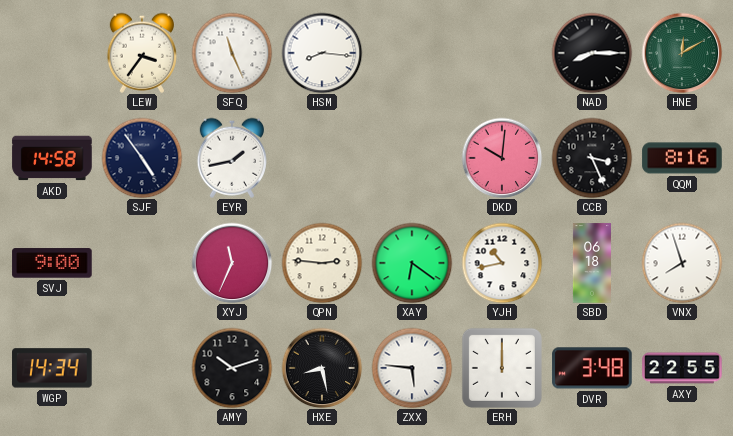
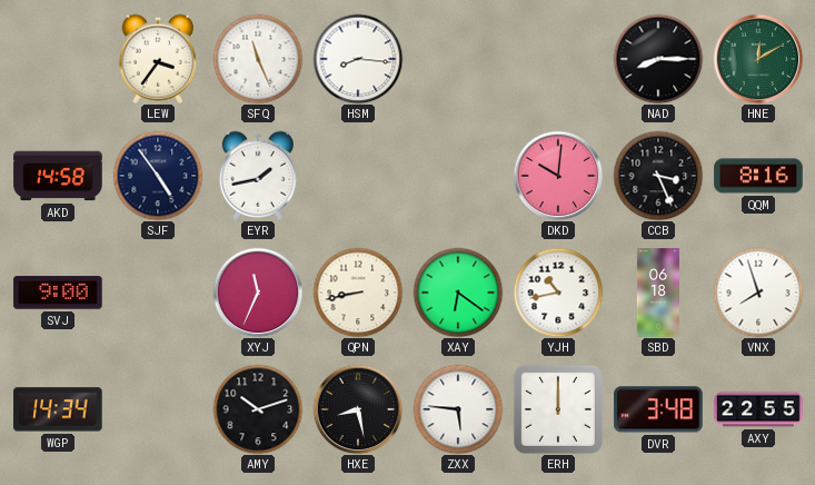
QPN: 2:46 -> 8:43
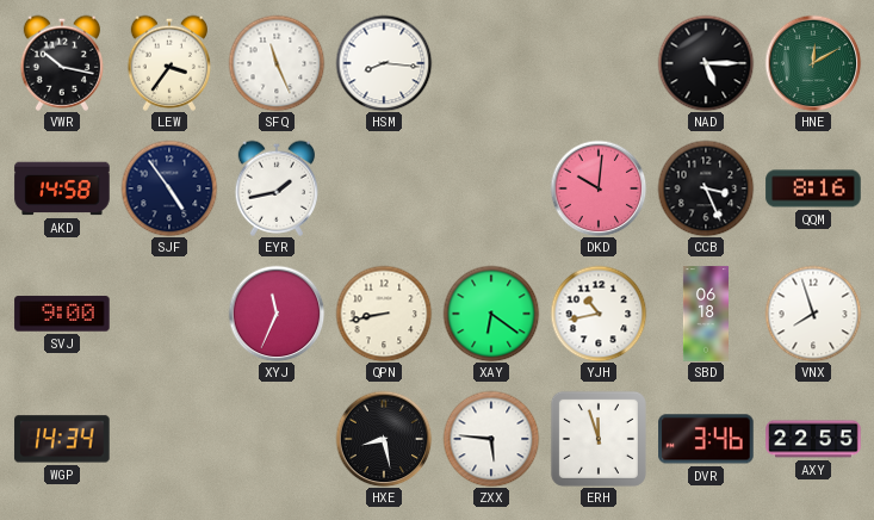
VWR: none -> 10:17
NAD: 8:15 -> 5:15
AMY: 10:12 -> none
ERH: 12:00 -> 11:57
DVR: 3:48 -> 3:46
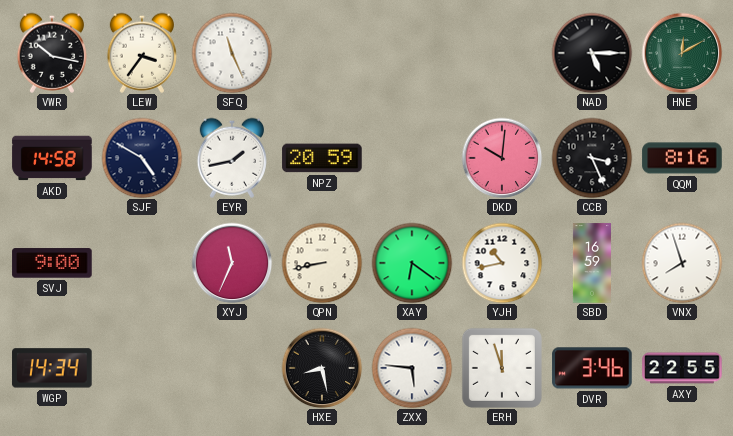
HSM: 8:16 -> none
SJF: 4:54 -> 4:50
NPZ: none -> 20:59
SBD: 06:18 -> 16:59
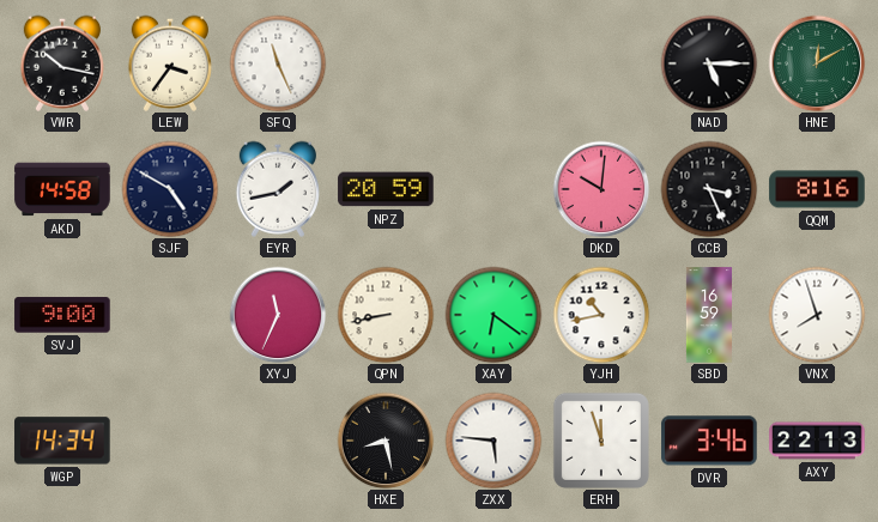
AXY: 22:55 -> 22:13
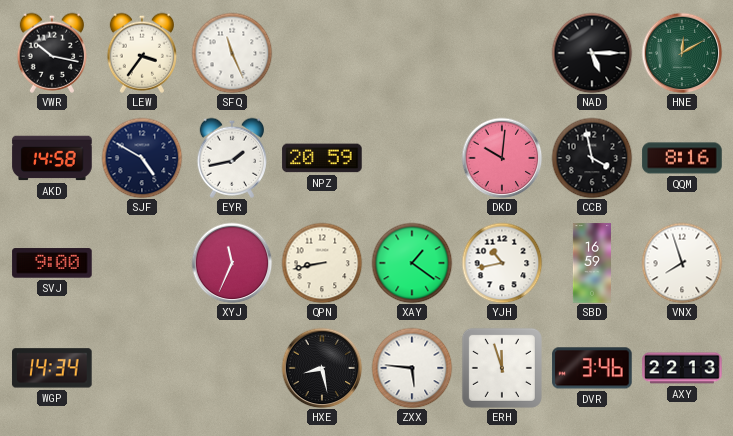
CCB: 3:26 -> 3:58
XAY: 6:21 -> 1:21
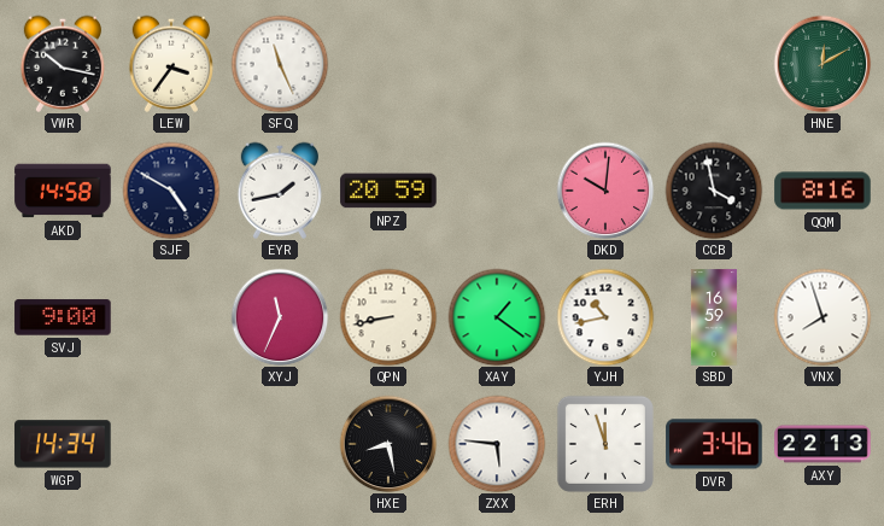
NAD: 5:15 -> none
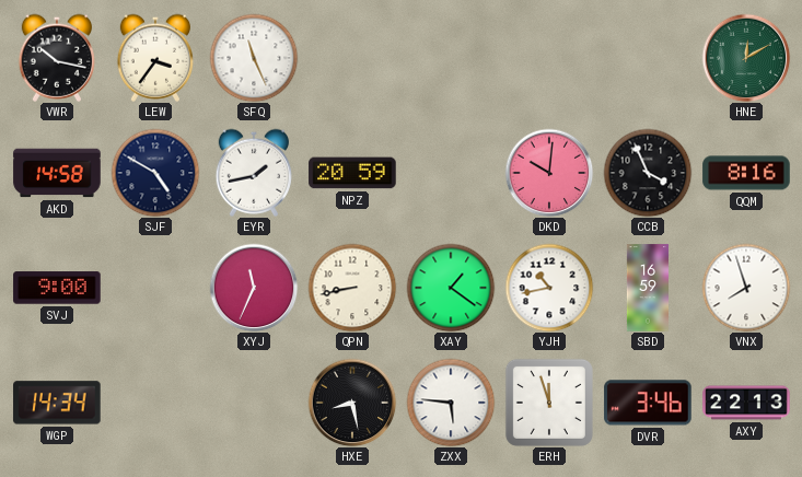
CCB: 3:58 -> 3:56
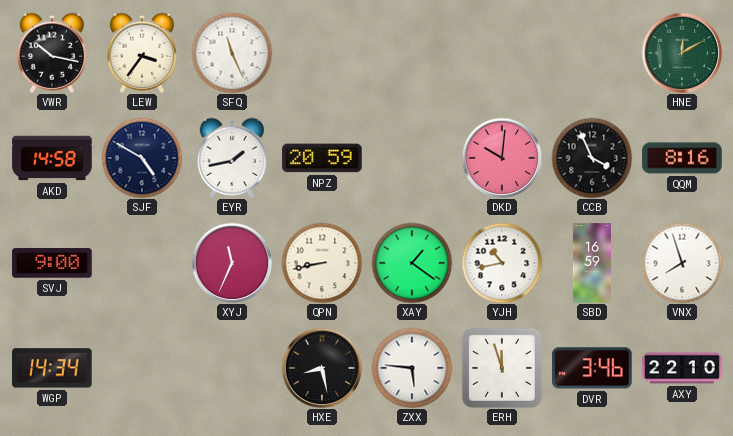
AXY: 22:13 -> 22:10
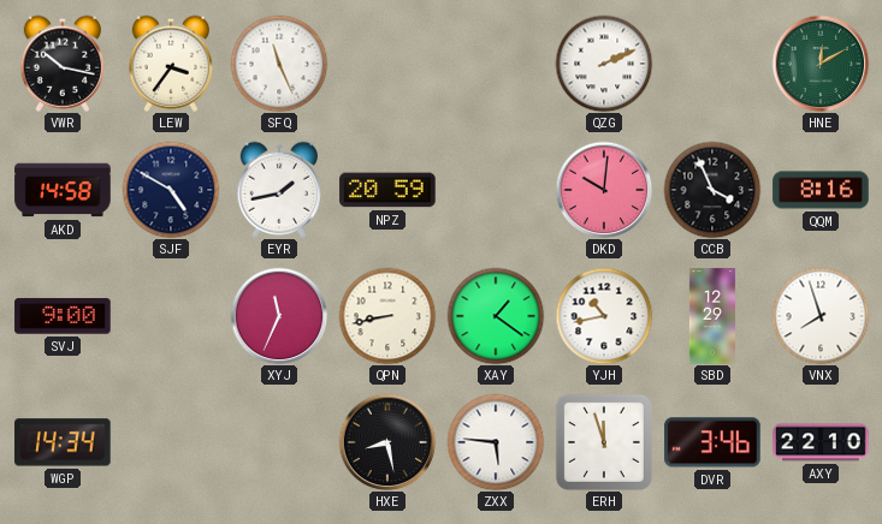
QZG: none -> 2:11
SBD: 16:59 -> 12:29
